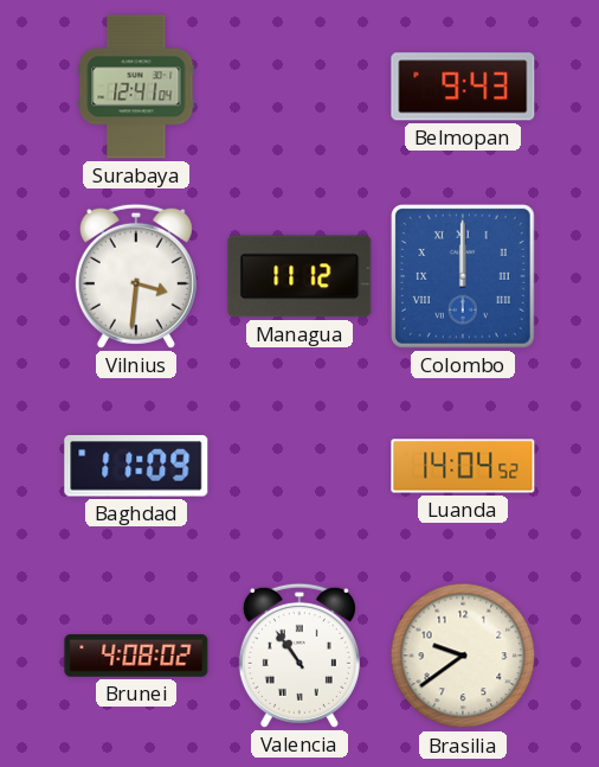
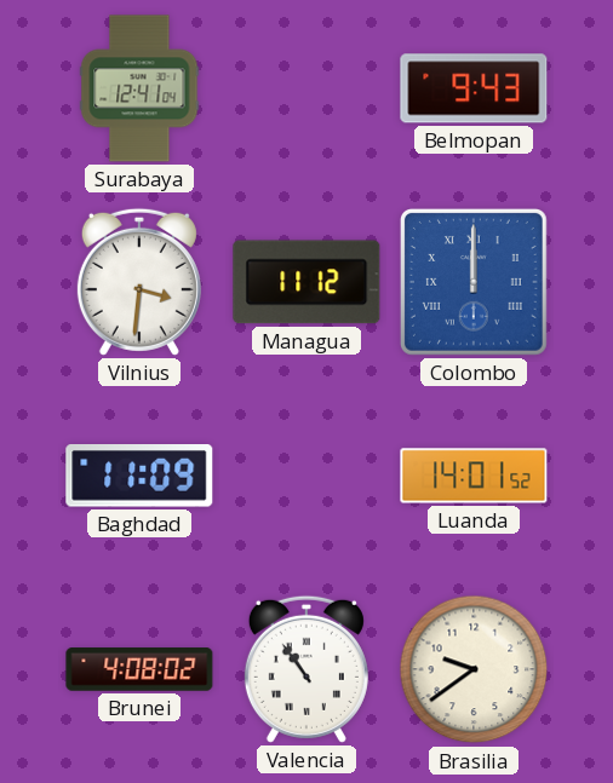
Luanda: 14:04 -> 14:01
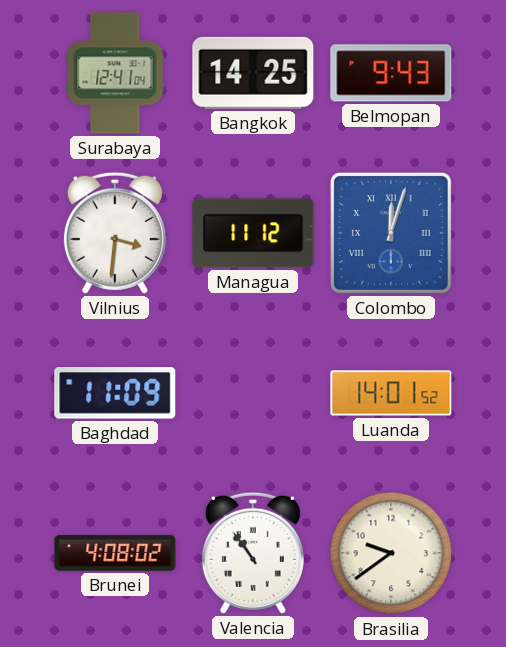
Bangkok: none -> 14:25
Colombo: 12:00 -> 12:03
